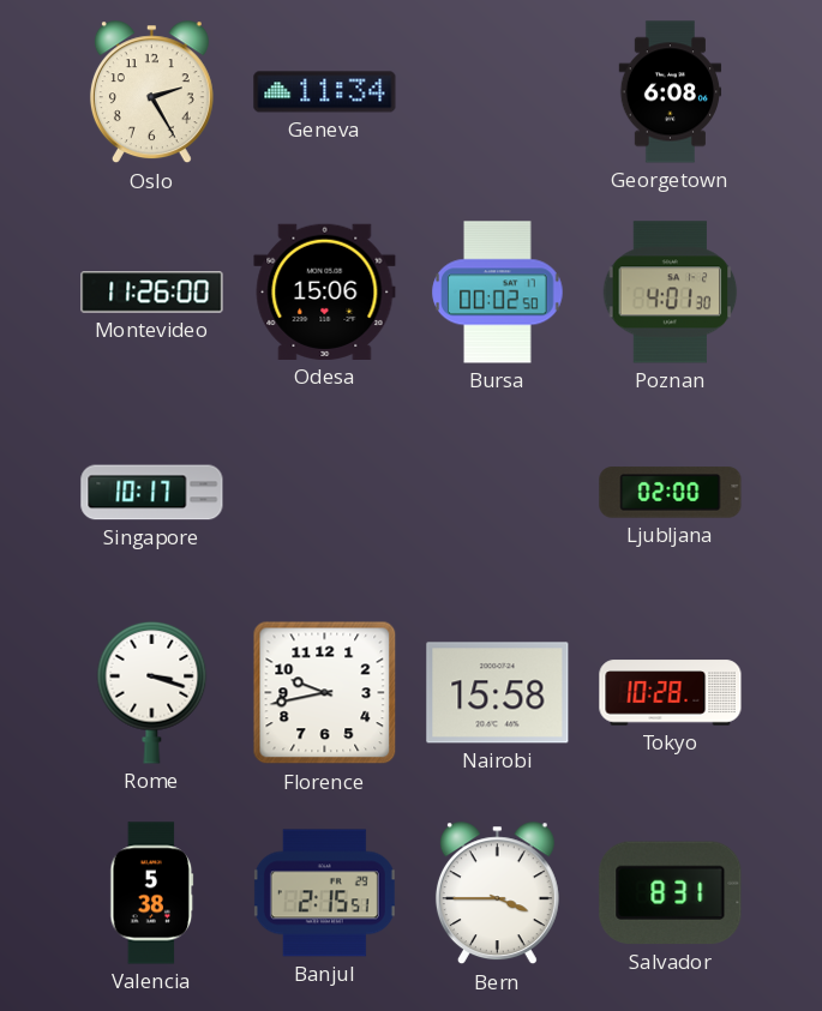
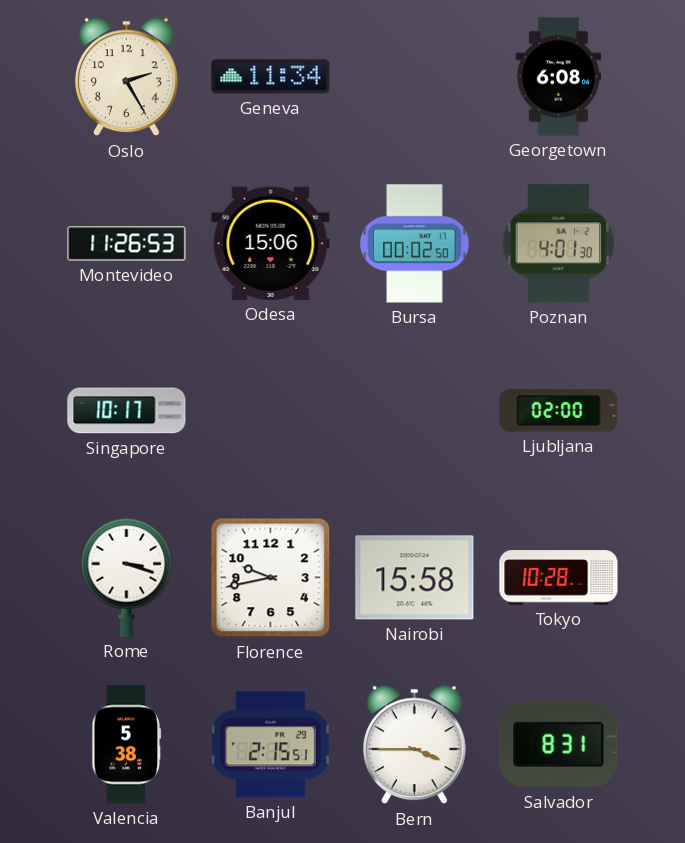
Montevideo: 11:26:00 -> 11:26:53
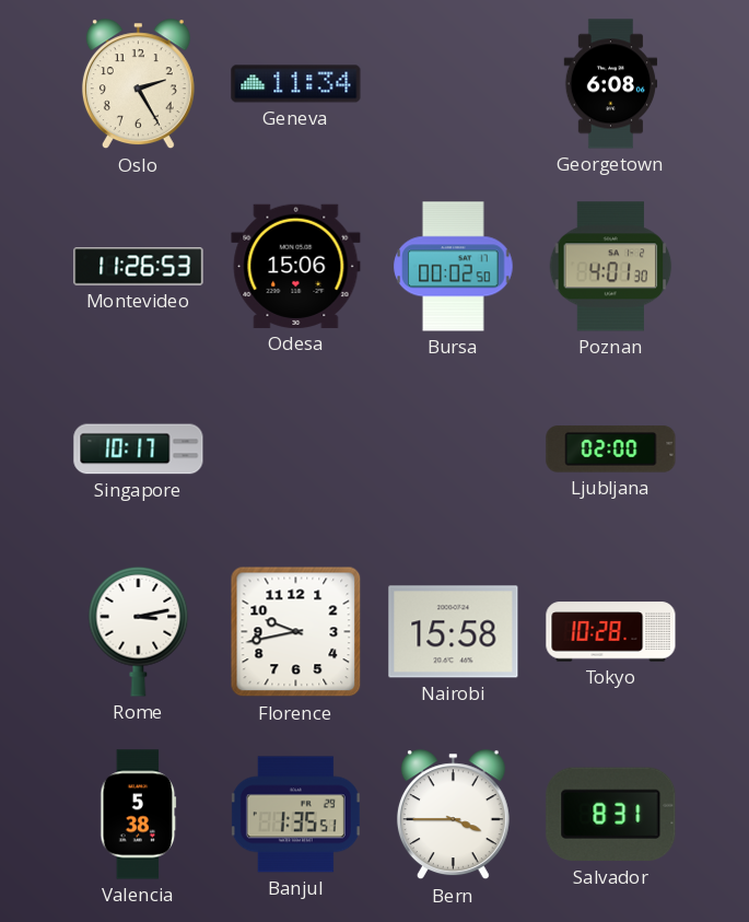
Rome: 3:18 -> 3:13
Banjul: 2:15 -> 1:35
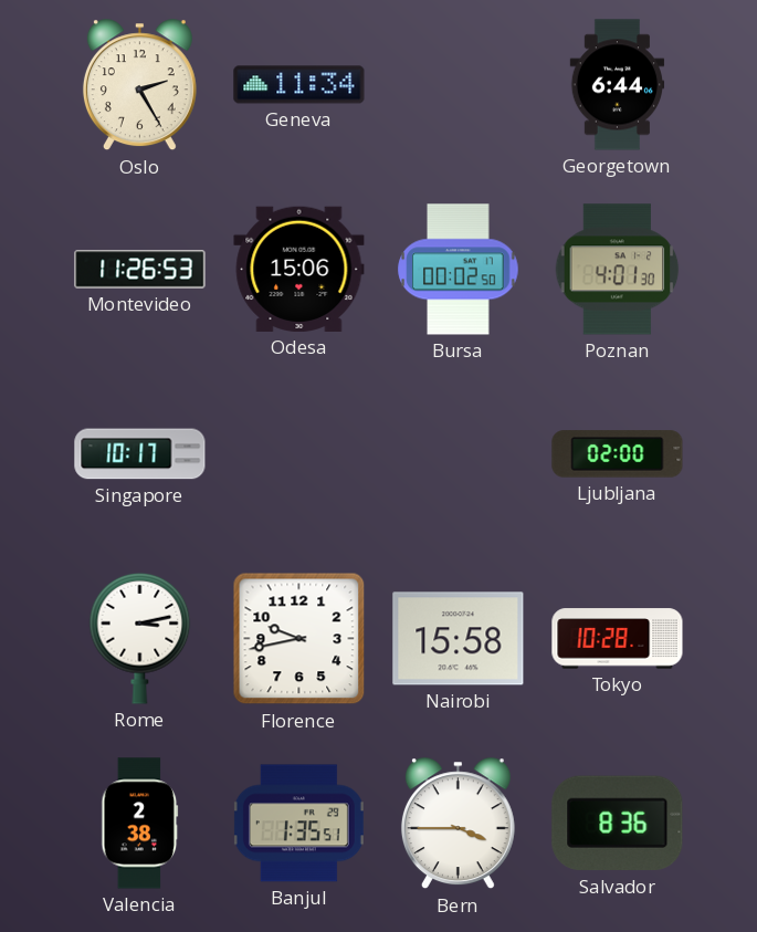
Georgetown: 6:08 -> 6:44
Valencia: 5:38 -> 2:38
Salvador: 8:31 -> 8:36
